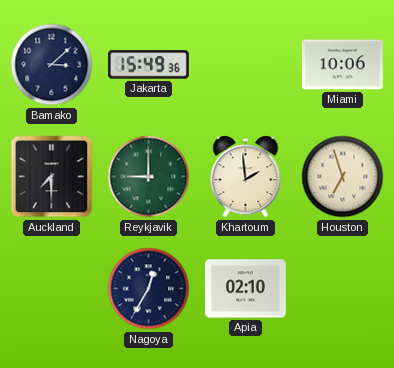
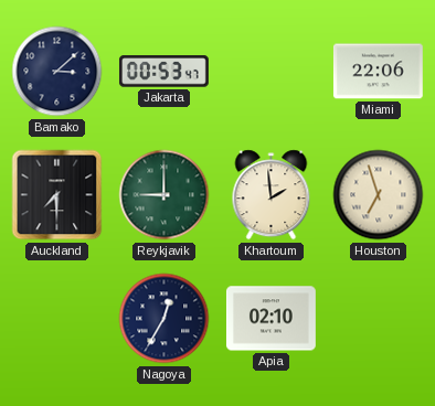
Jakarta: 15:49 -> 00:53
Miami: 10:06 -> 22:06
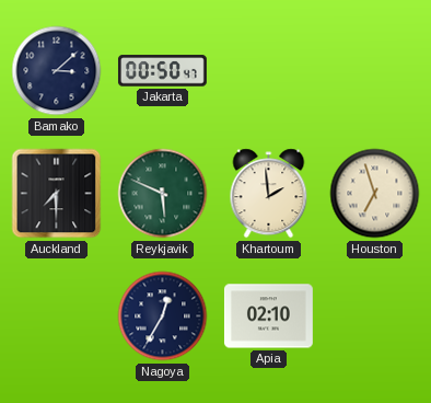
Jakarta: 00:53 -> 00:50
Miami: 22:06 -> none
Reykjavik: 9:00 -> 5:49
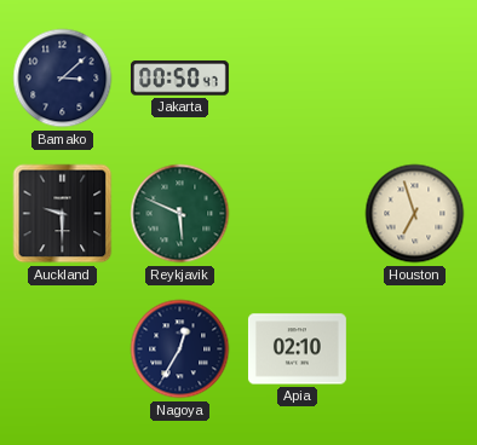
Auckland: 7:30 -> 9:30
Khartoum: 1:59 -> none
